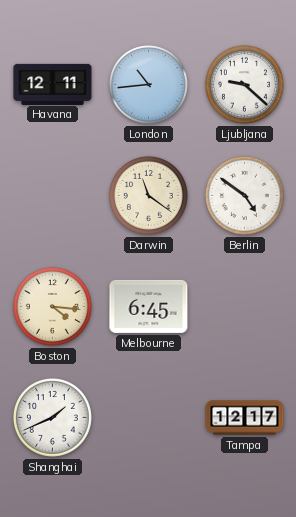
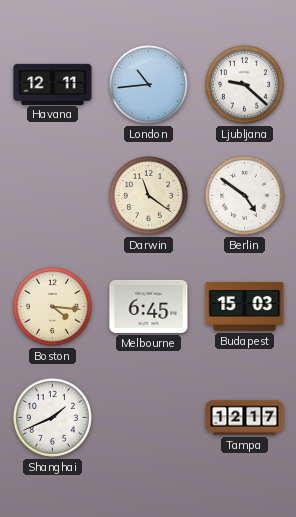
Budapest: none -> 15:03
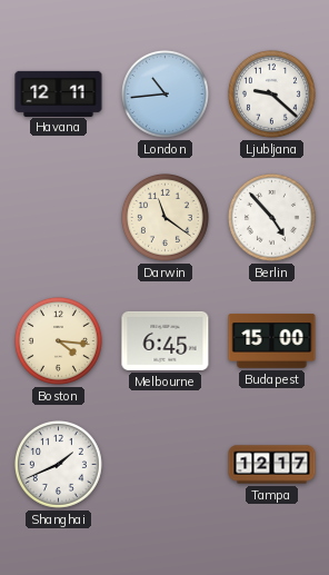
Berlin: 4:51 -> 4:53
Budapest: 15:03 -> 15:00
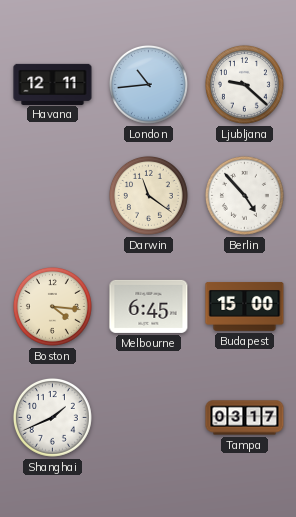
Tampa: 12:17 -> 03:17
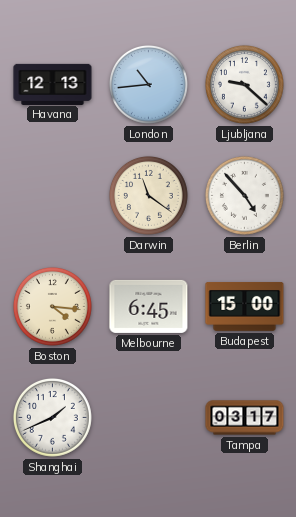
Havana: 12:11 -> 12:13
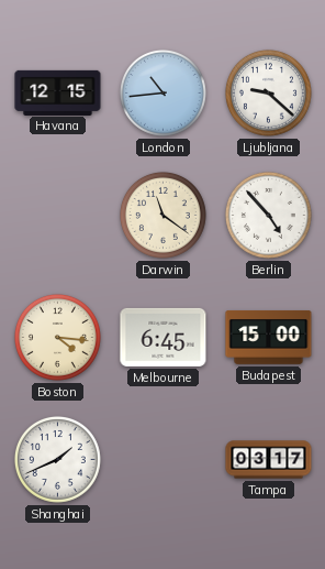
Havana: 12:13 -> 12:15
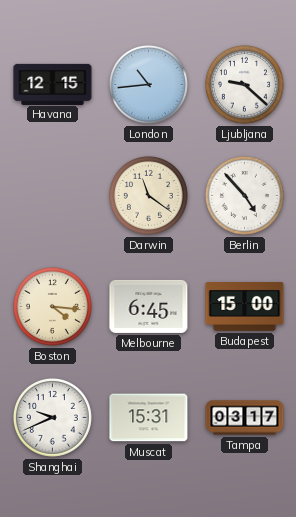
Shanghai: 1:41 -> 9:41
Muscat: none -> 15:31
